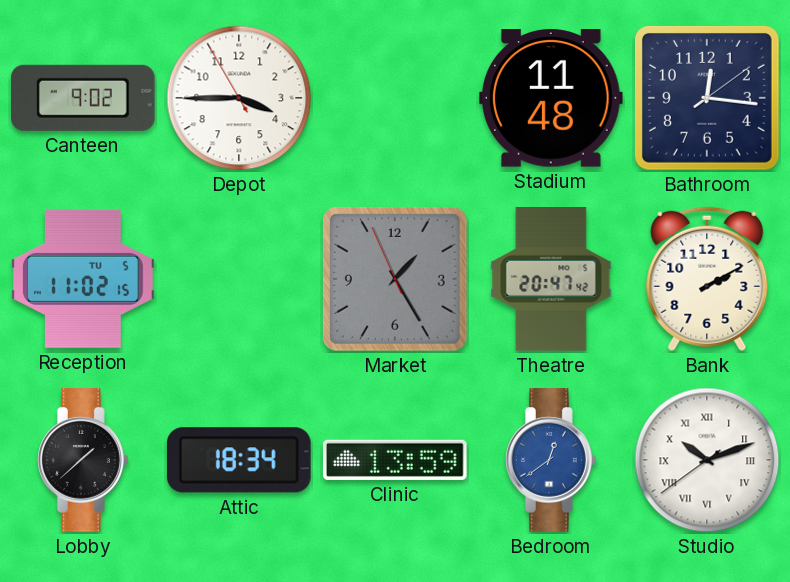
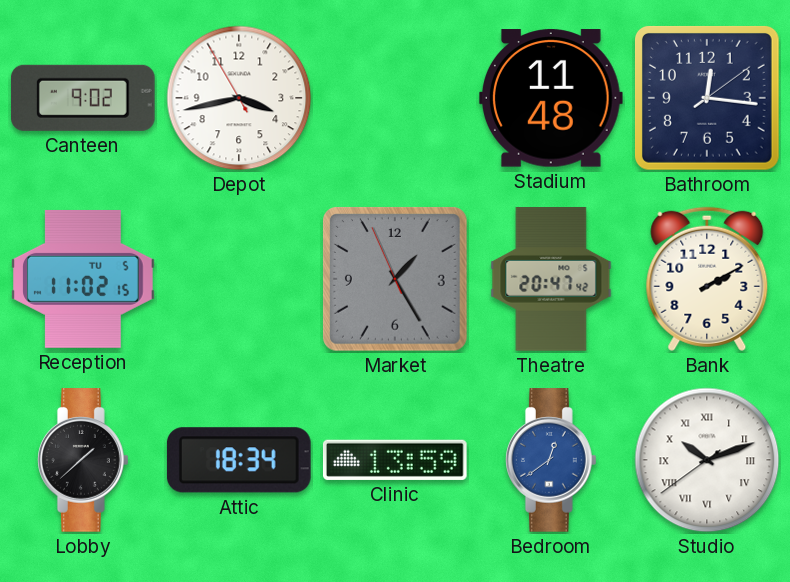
Depot: 3:44 -> 3:42
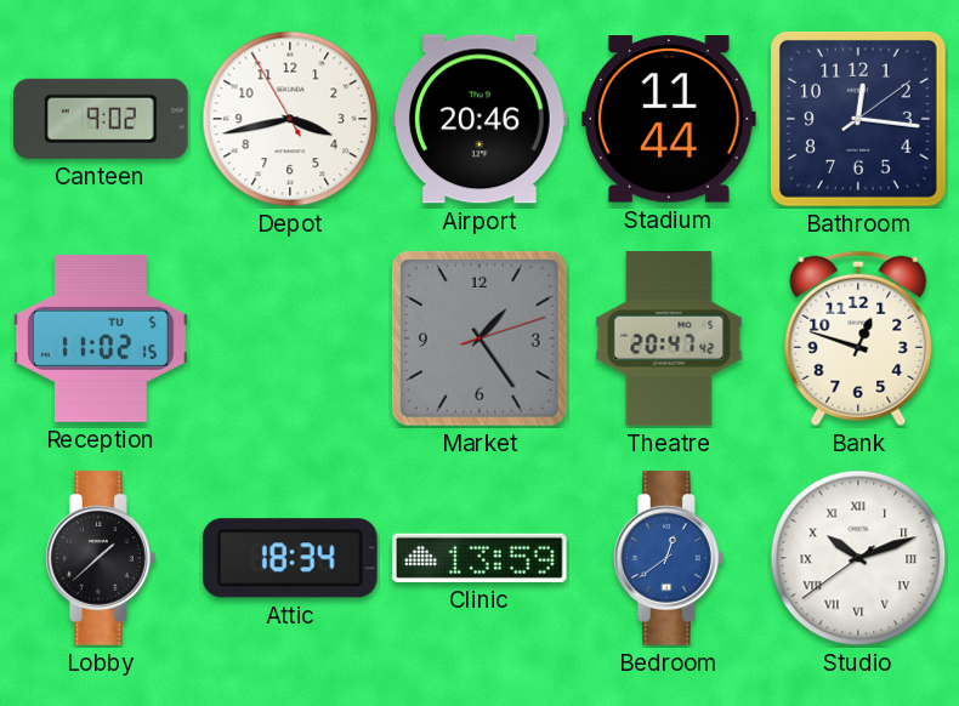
Airport: none -> 20:46
Stadium: 11:48 -> 11:44
Market: 1:24:56 -> 1:24:12
Bank: 2:10 -> 12:48
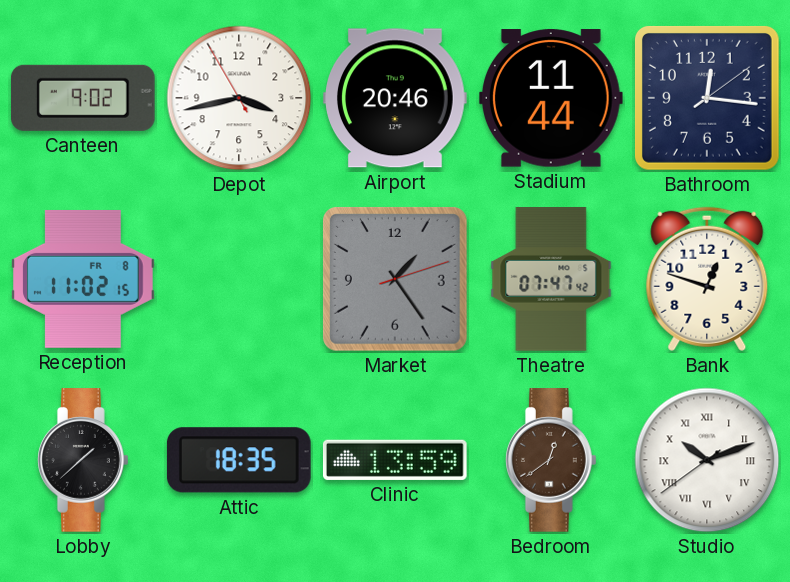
Reception date: TU 5 -> FR 8
Theatre: 20:47 -> 07:47
Attic: 18:34 -> 18:35
Bedroom dial: blue -> brown
